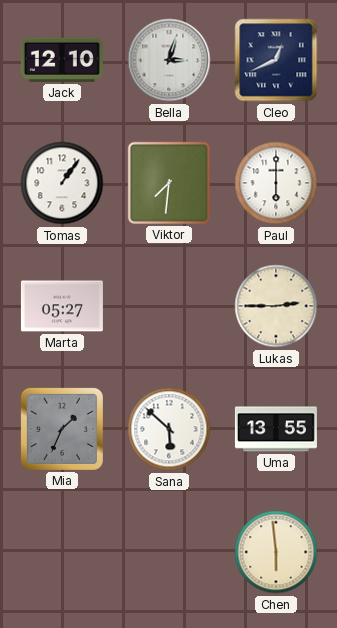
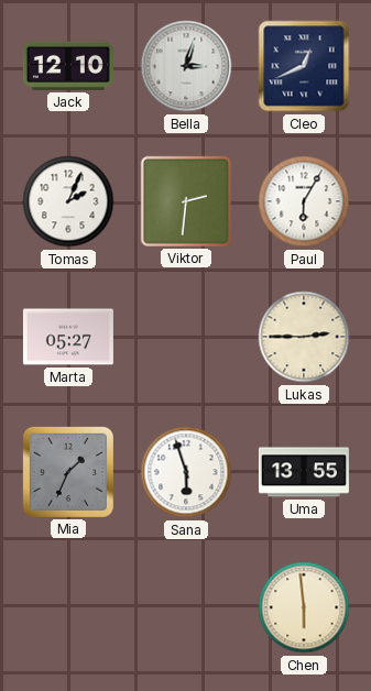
Tomas: 1:06 -> 2:04
Viktor: 7:31 -> 2:31
Paul: 6:00 -> 6:05
Sana: 5:52 -> 5:57
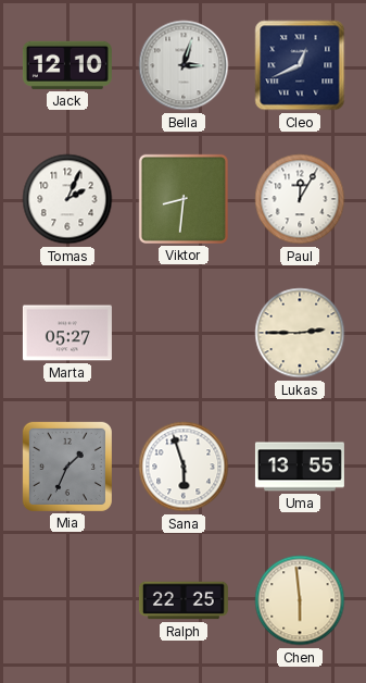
Viktor: 2:31 -> 8:31
Paul: 6:05 -> 12:05
Ralph: none -> 22:25
